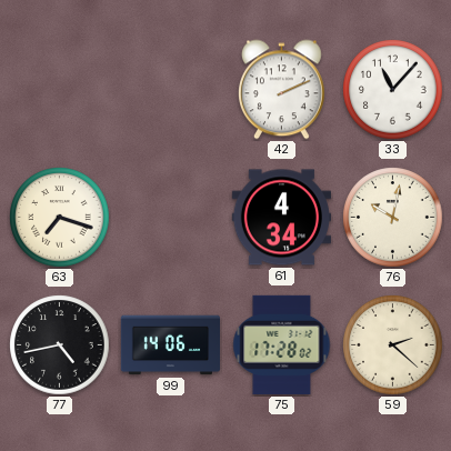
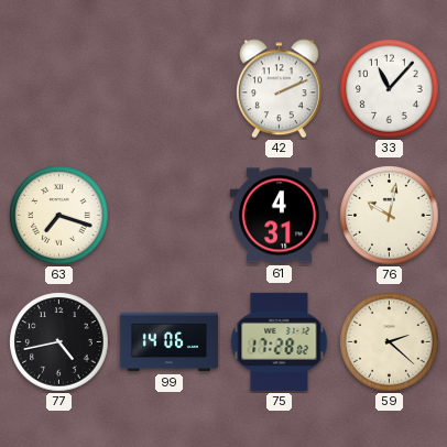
61: 4:34 -> 4:31
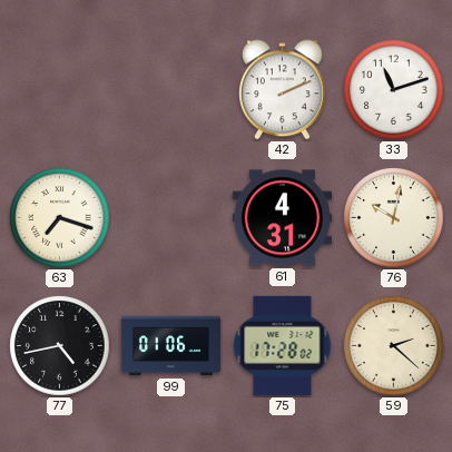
33: 11:07 -> 11:12
99: 14:06 -> 01:06
